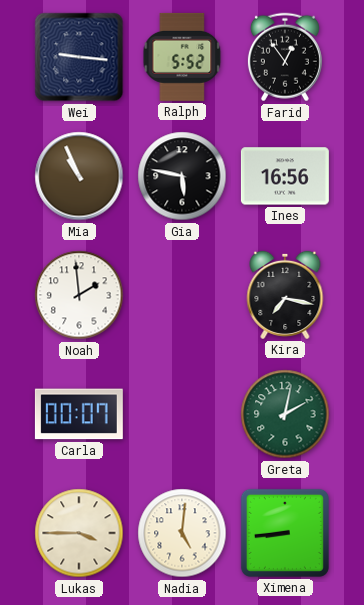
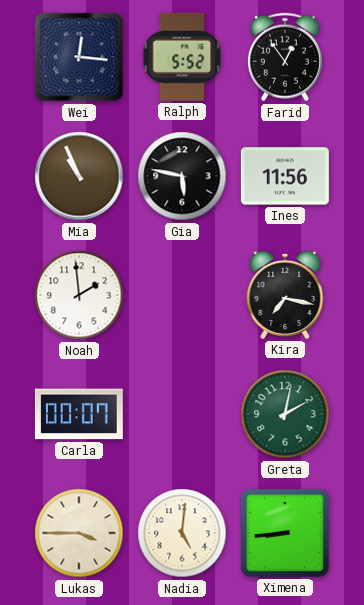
Wei: 9:16 -> 12:16
Ines: 16:56 -> 11:56
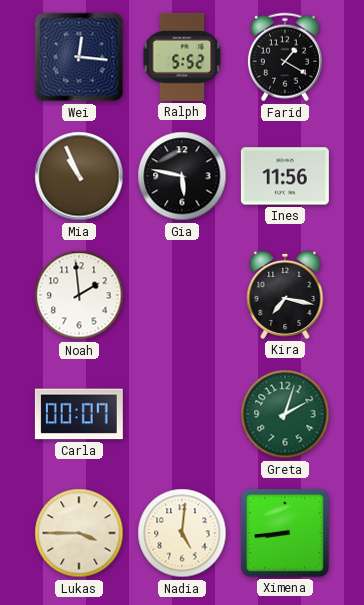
Farid: 12:54 -> 1:20
Greta: 2:02 -> 2:03
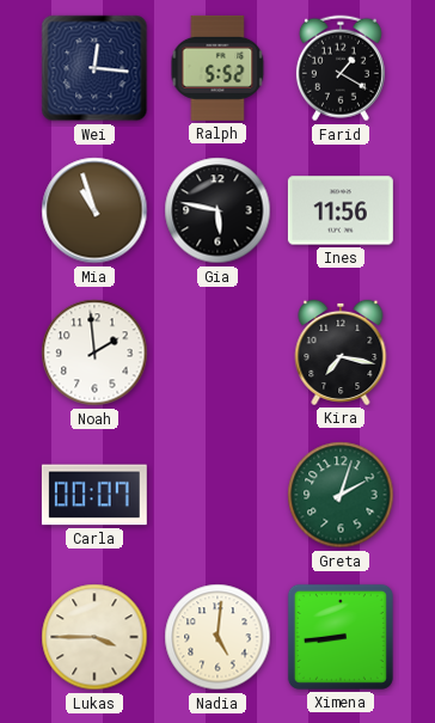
Mia: 10:56 -> 10:57
